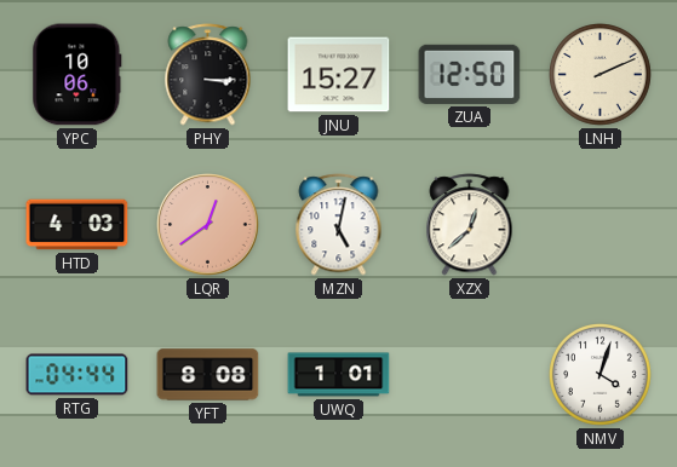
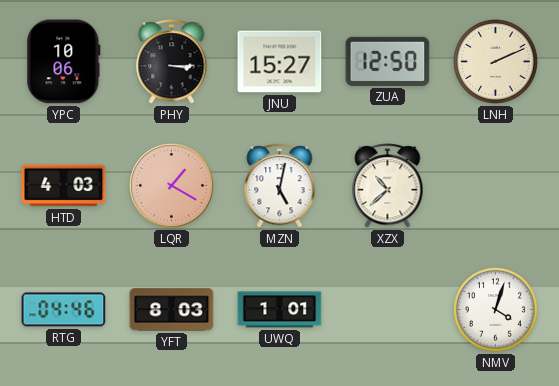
LQR: 12:39 -> 1:20
XZX: 12:38 -> 10:38
RTG: 04:44 -> 04:46
YFT: 8:08 -> 8:03
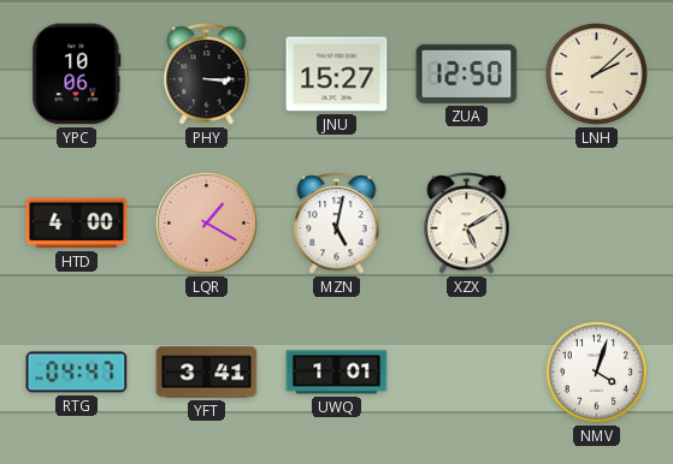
LNH: 2:11 -> 2:08
HTD: 4:03 -> 4:00
XZX: 10:38 -> 5:10
RTG: 04:46 -> 04:47
YFT: 8:03 -> 3:41
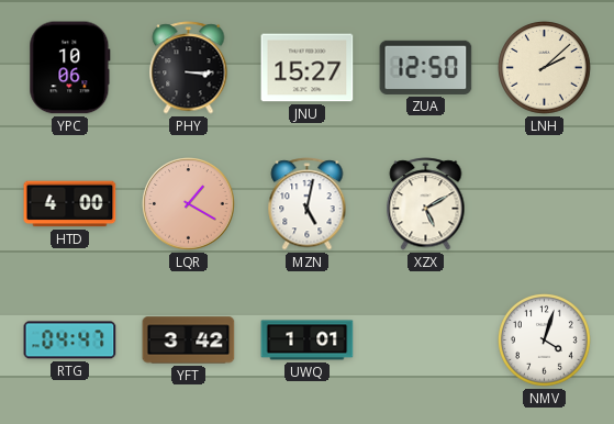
YFT: 3:41 -> 3:42
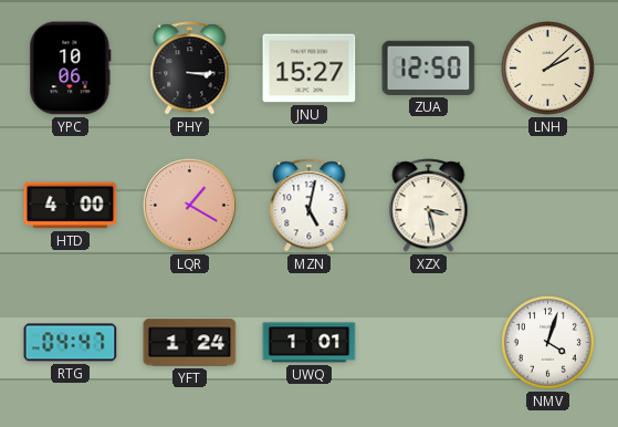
XZX: 5:10 -> 3:28
YFT: 3:42 -> 1:24
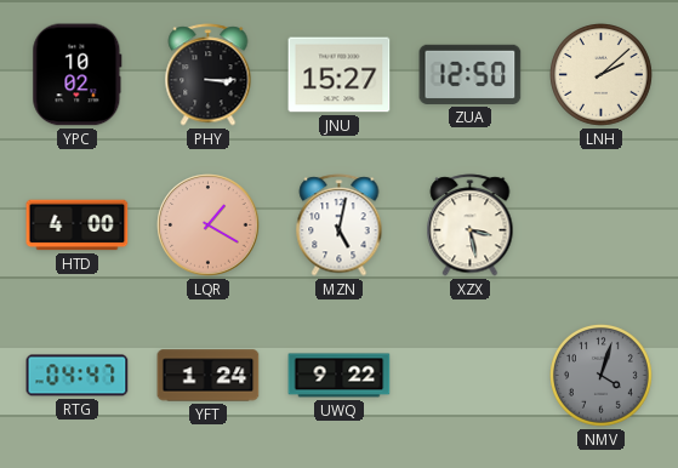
YPC: 10:06 -> 10:02
UWQ: 1:01 -> 9:22
NMV dial: white -> grey
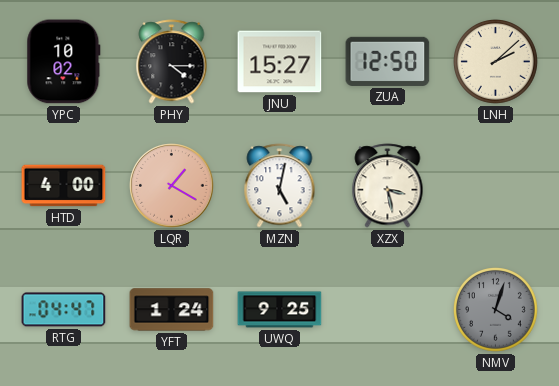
PHY: 3:15 -> 4:15
UWQ: 9:22 -> 9:25
